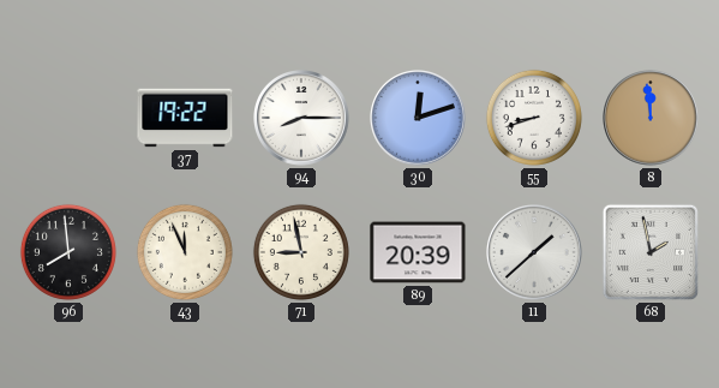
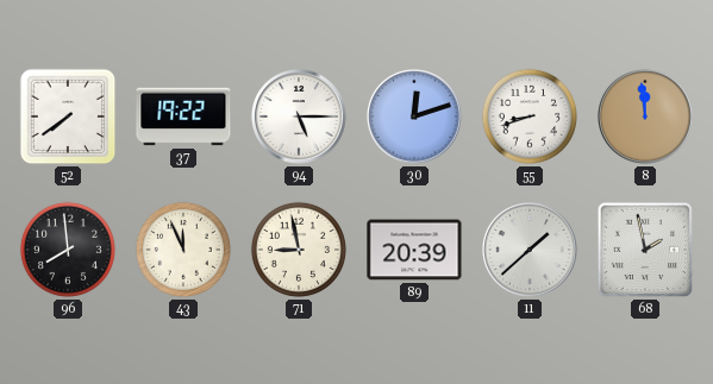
52: none -> 7:39
94: 8:15 -> 5:15
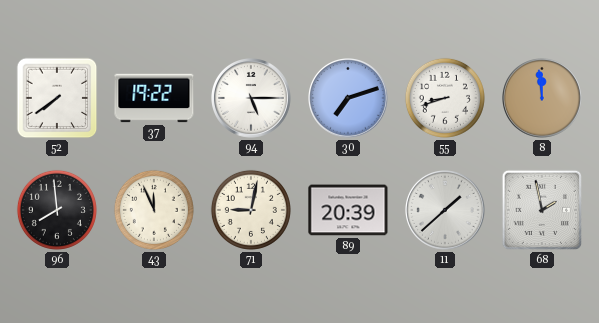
30: 12:12 -> 7:12
71: 8:58 -> 9:02
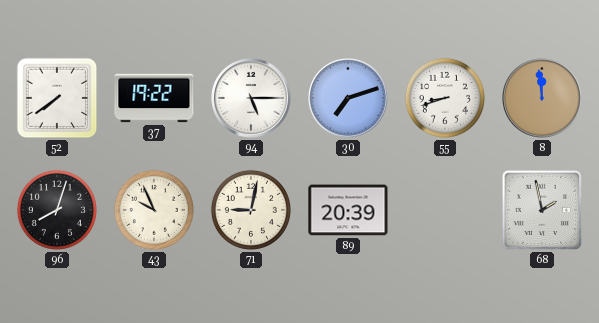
96: 7:59 -> 8:03
43: 11:56 -> 9:56
11: 1:38 -> none
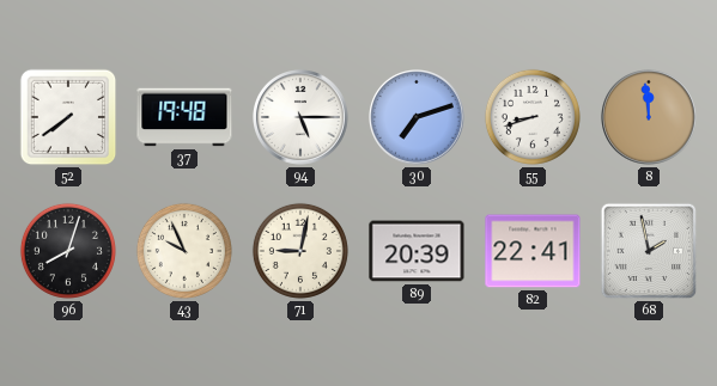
37: 19:22 -> 19:48
82: none -> 22:41
